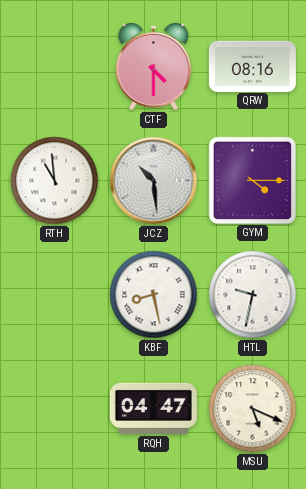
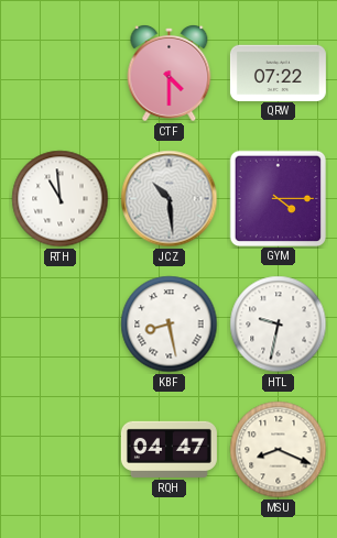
QRW: 08:16 -> 07:22
MSU: 5:19 -> 8:19
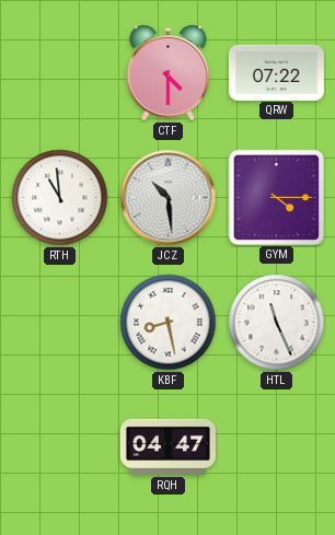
HTL: 9:32 -> 11:26
MSU: 8:19 -> none
